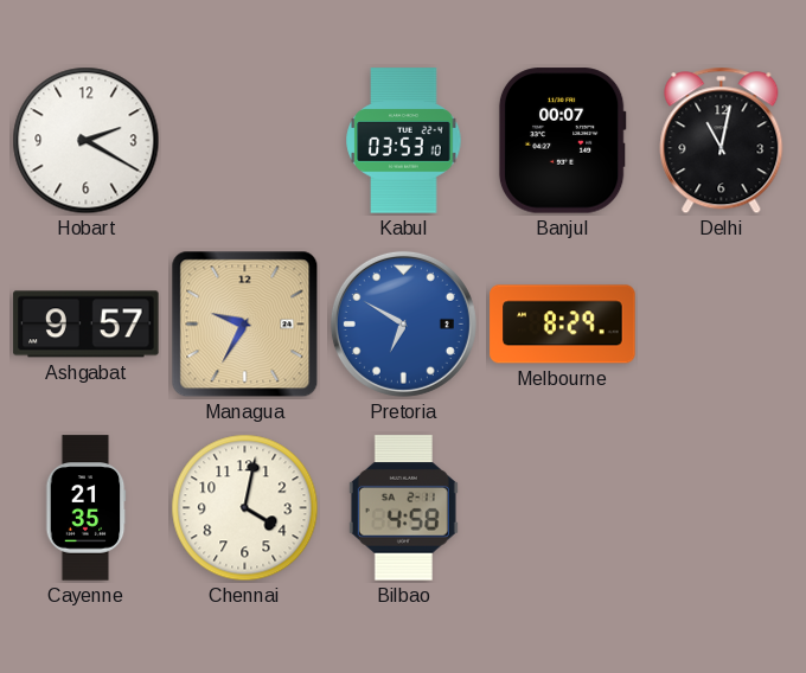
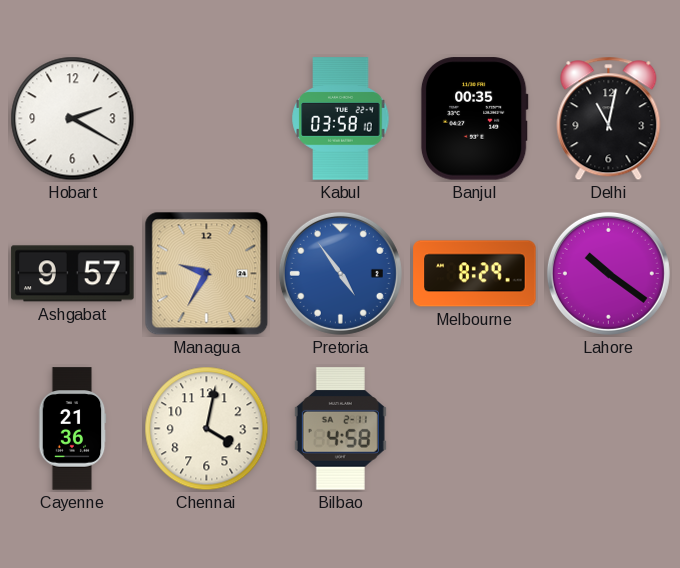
Kabul: 03:53 -> 03:58
Banjul: 00:07 -> 00:35
Pretoria: 6:50 -> 4:54
Lahore: none -> 10:21
Cayenne: 21:35 -> 21:36
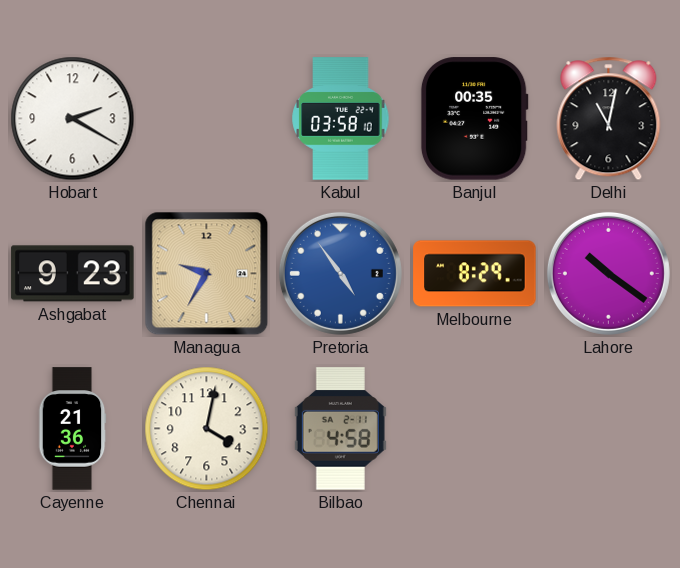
Ashgabat: 9:57 -> 9:23
